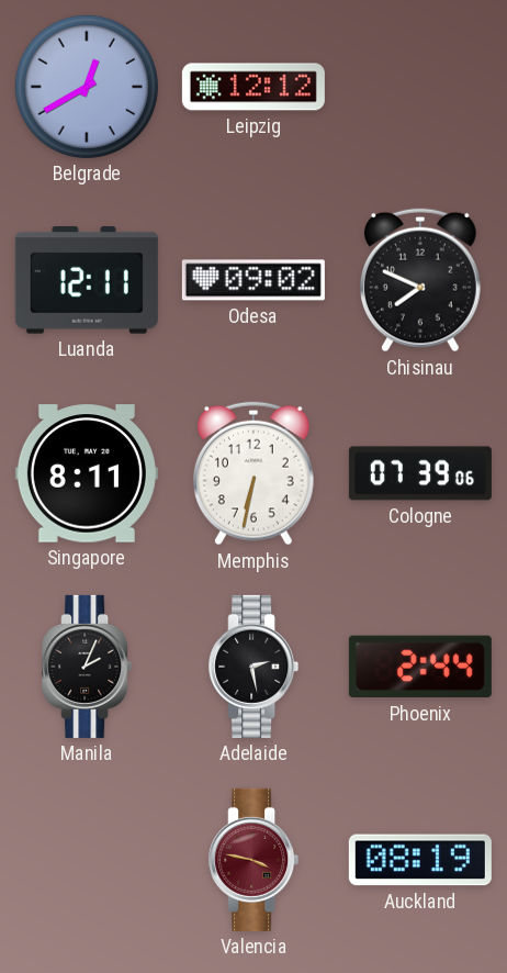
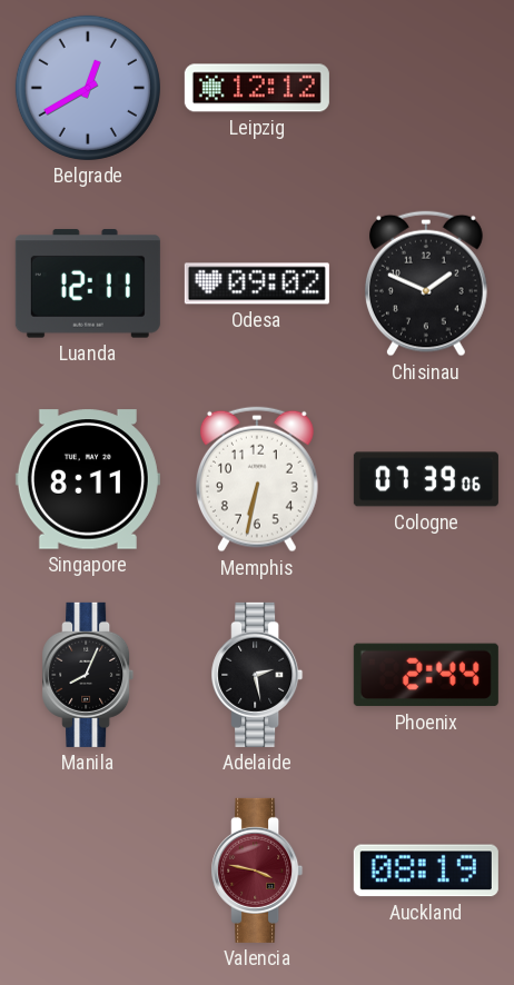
Chisinau: 7:49 -> 1:49
Manila: 2:04 -> 8:04
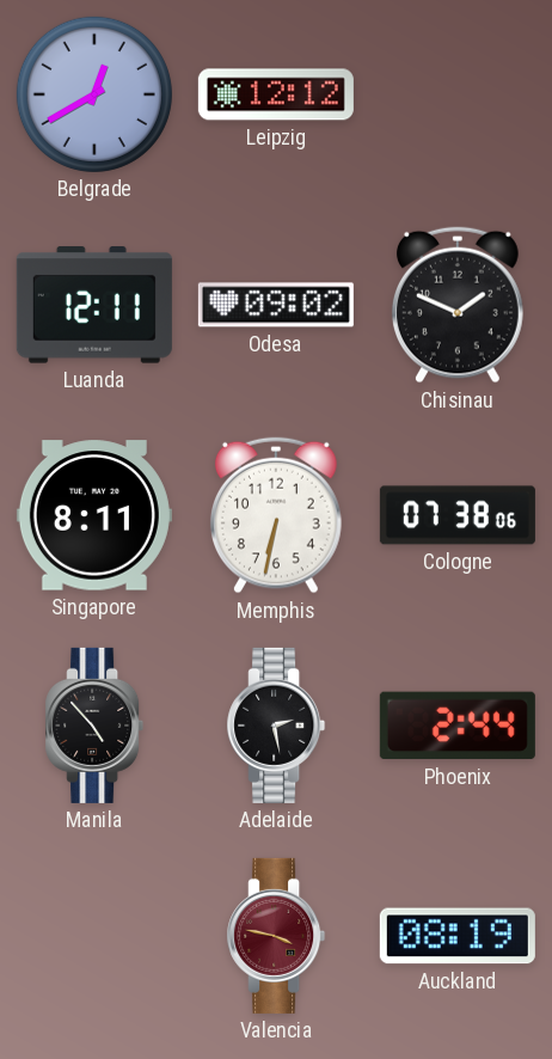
Cologne: 07:39 -> 07:38
Manila: 8:04 -> 4:53
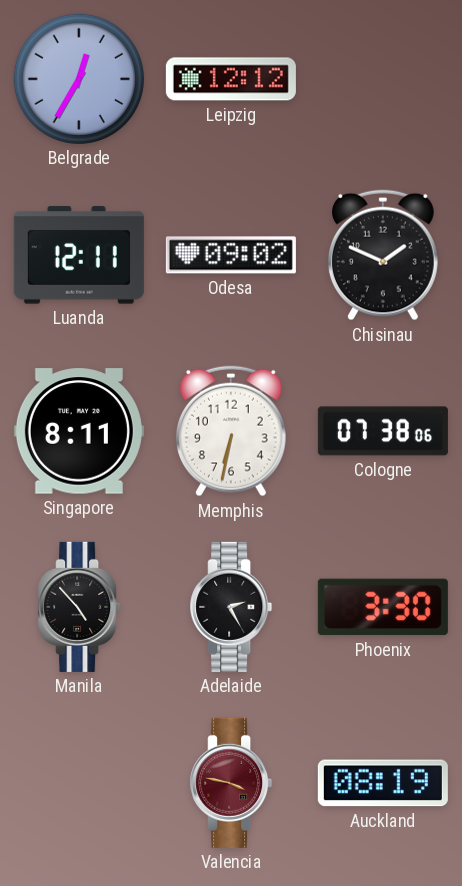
Belgrade: 12:40 -> 12:35
Adelaide: 2:28 -> 2:25
Phoenix: 2:44 -> 3:30
